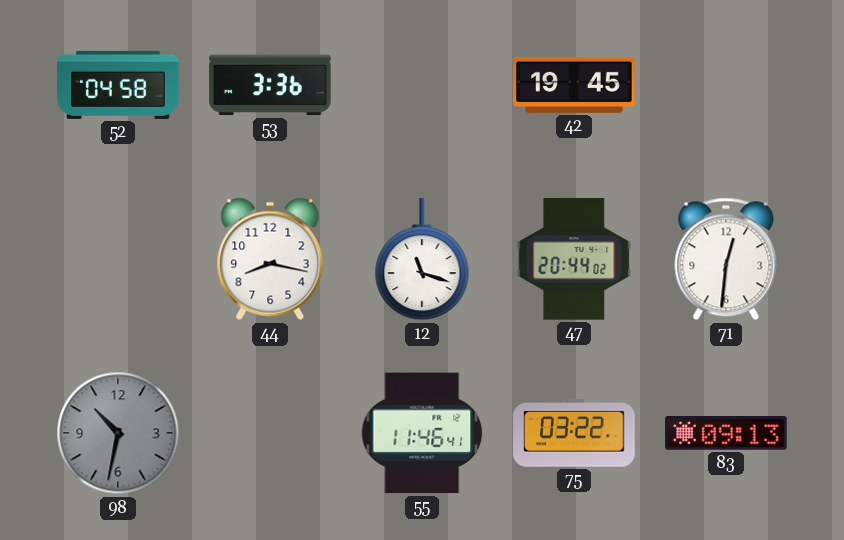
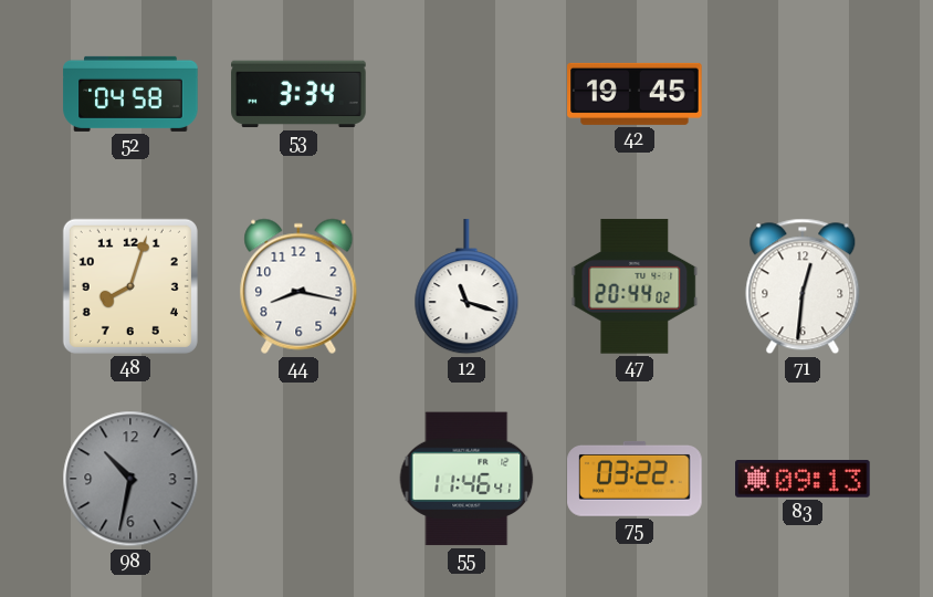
53: 3:36 -> 3:34
48: none -> 8:03
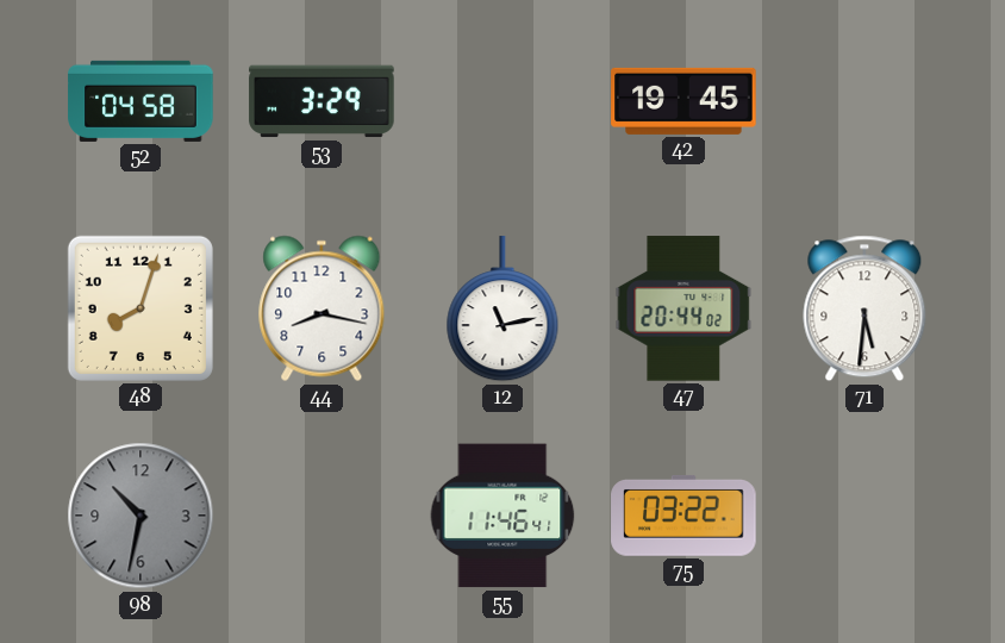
53: 3:34 -> 3:29
12: 11:18 -> 11:13
71: 12:31 -> 5:31
83: 09:13 -> none
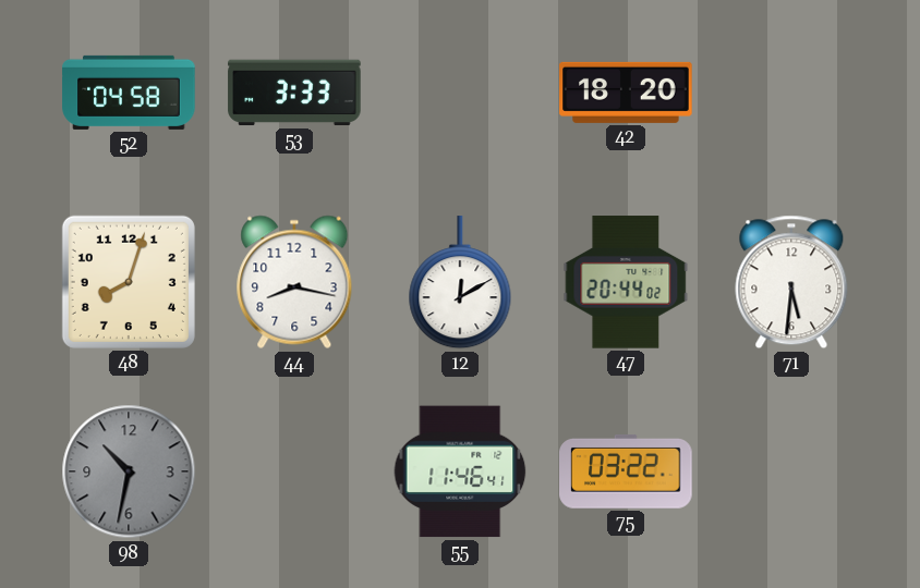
53: 3:29 -> 3:33
42: 19:45 -> 18:20
12: 11:13 -> 12:10
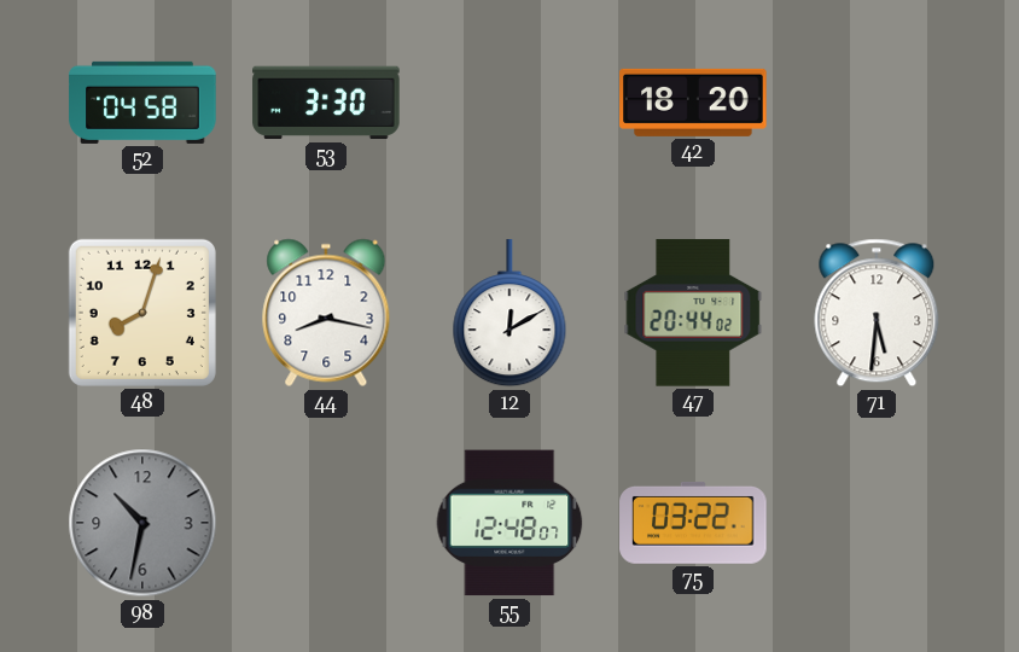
53: 3:33 -> 3:30
55: 11:46 -> 12:48
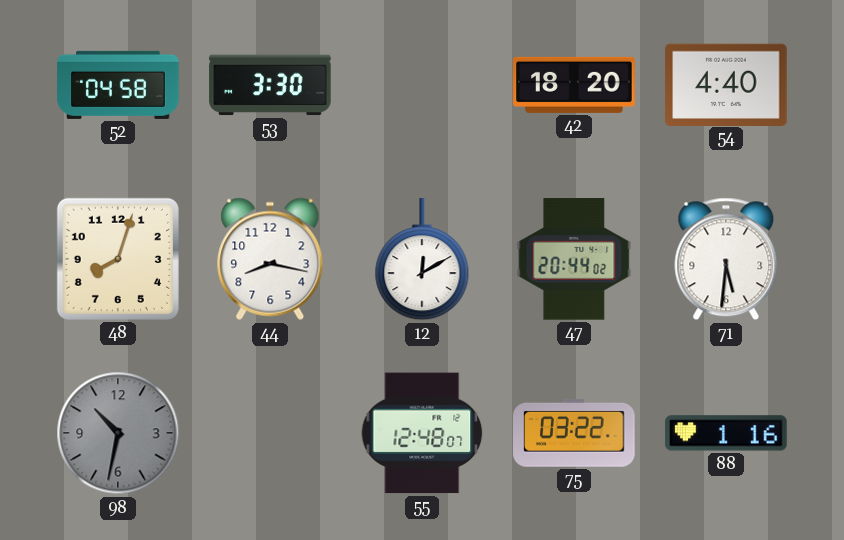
54: none -> 4:40
88: none -> 1:16
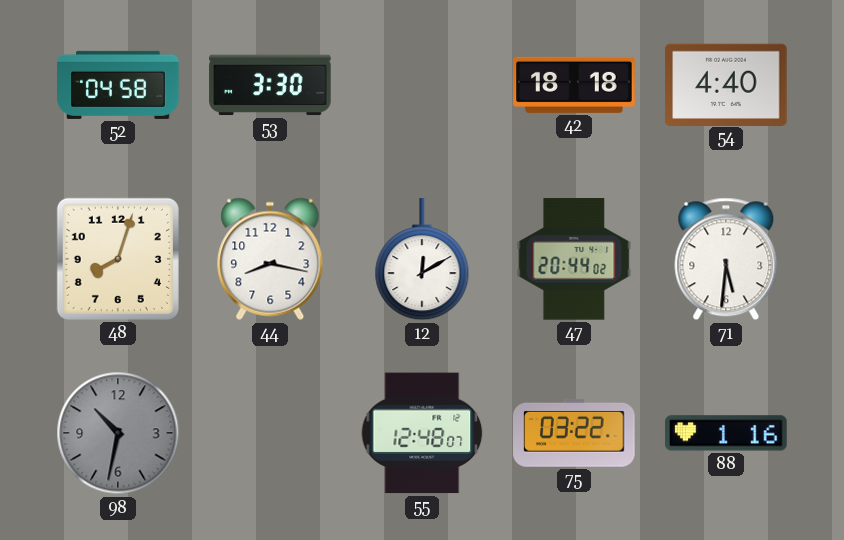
42: 18:20 -> 18:18
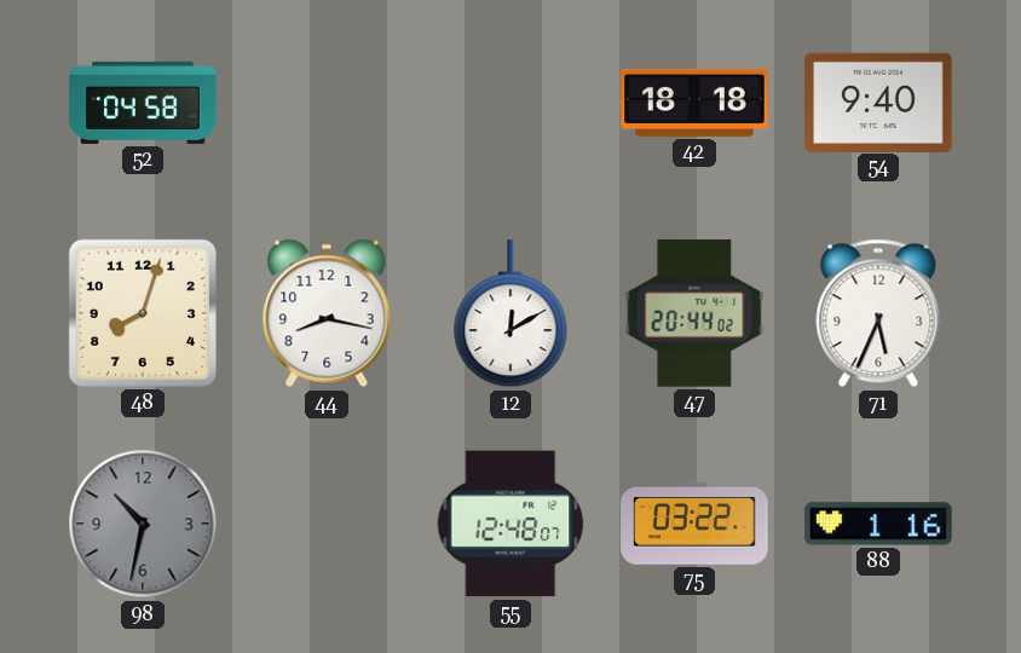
53: 3:30 -> none
54: 4:40 -> 9:40
71: 5:31 -> 5:34
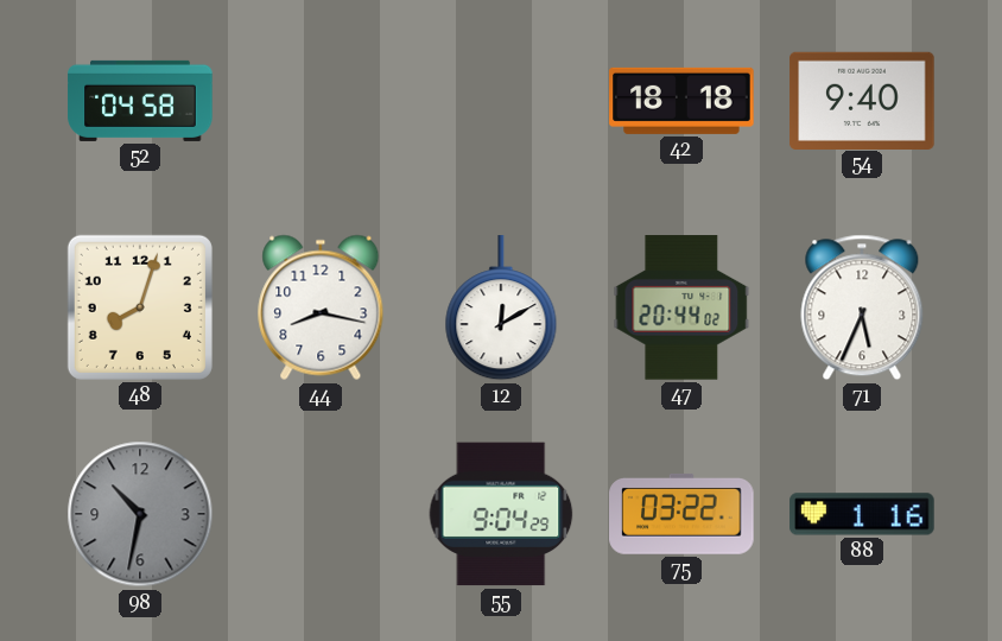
55: 12:48 -> 9:04
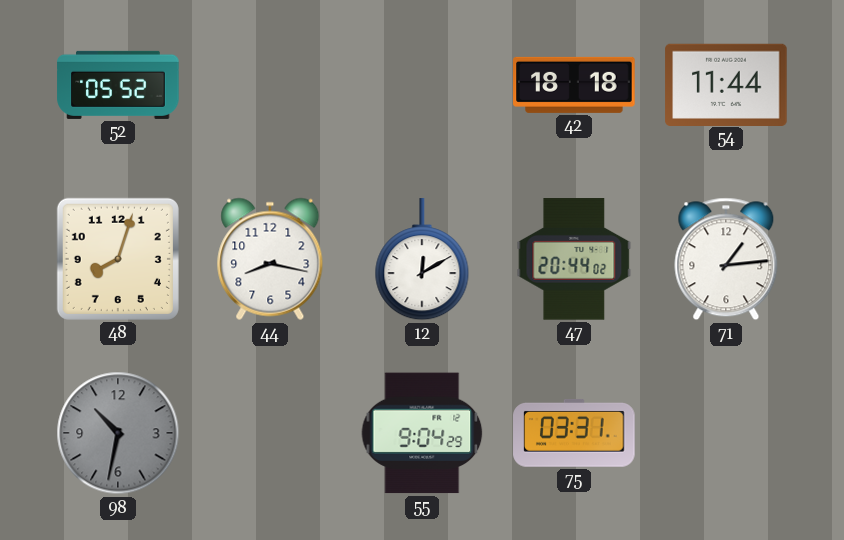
52: 04:58 -> 05:52
54: 9:40 -> 11:44
71: 5:34 -> 1:14
75: 03:22 -> 03:31
88: 1:16 -> none
